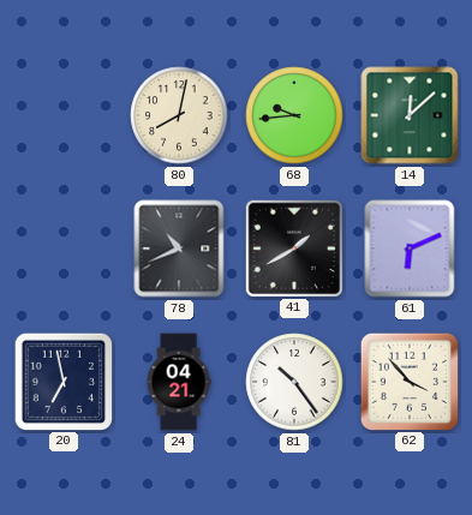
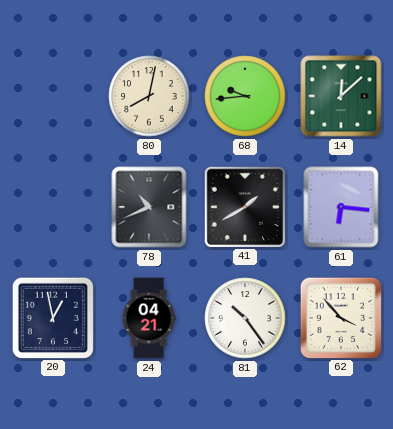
61: 6:11 -> 6:16
20: 6:58 -> 12:58
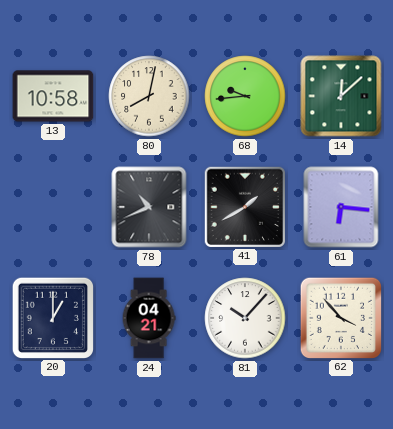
13: none -> 10:58
20: 12:58 -> 1:00
81: 10:24 -> 10:07
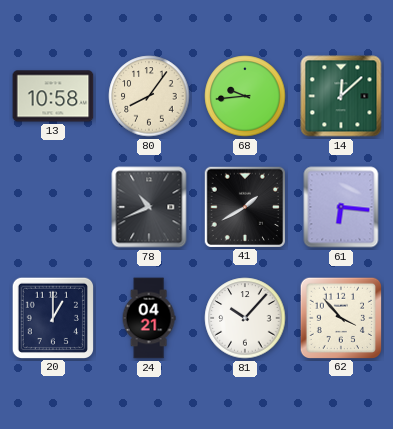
80: 8:02 -> 8:06
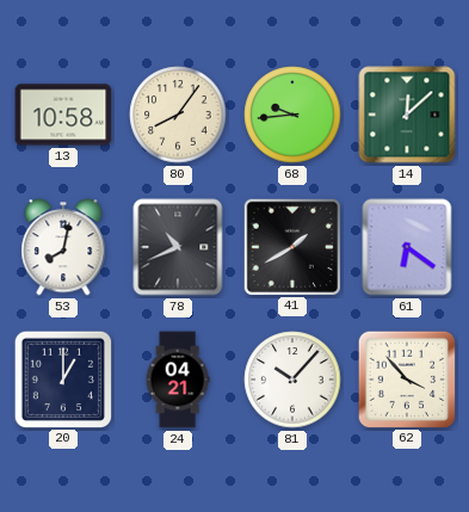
53: none -> 8:02
61: 6:16 -> 6:21
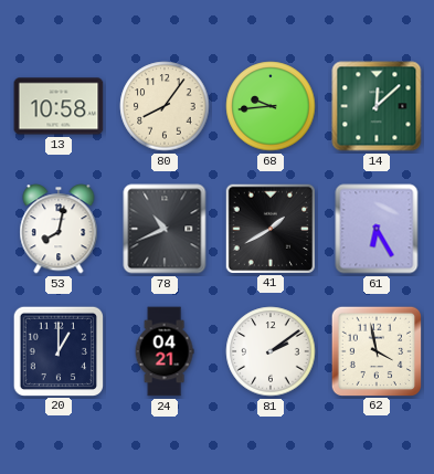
61: 6:21 -> 6:25
81: 10:07 -> 2:09
62: 3:53 -> 3:58
